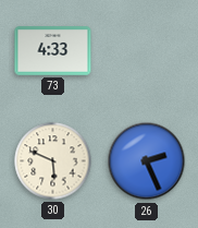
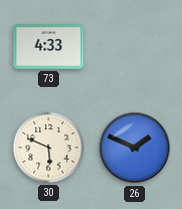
26: 2:26 -> 1:49
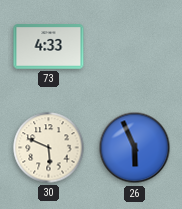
26: 1:49 -> 5:56
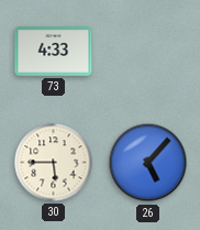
30: 5:49 -> 5:45
26: 5:56 -> 5:07
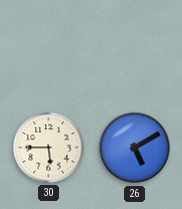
73: 4:33 -> none
26: 5:07 -> 5:10
